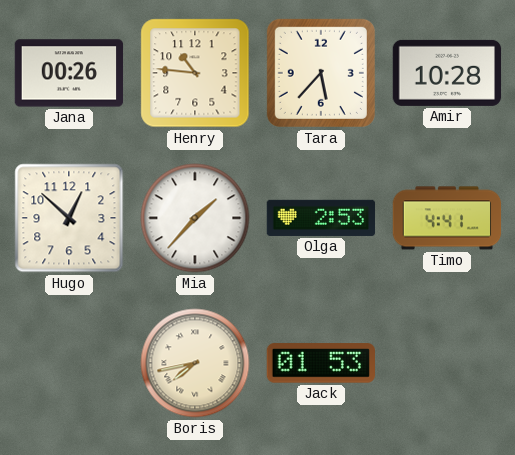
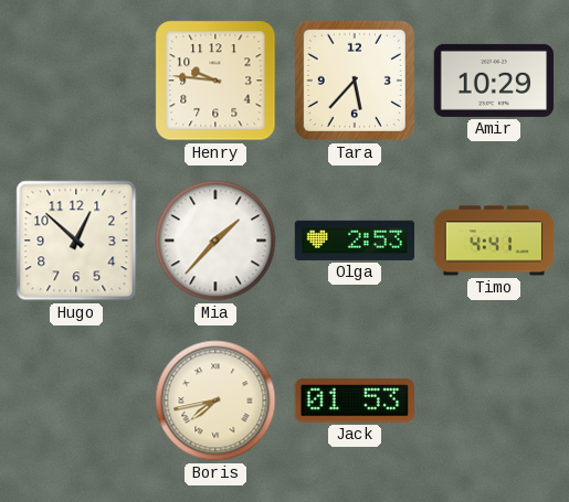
Jana: 00:26 -> none
Henry: 10:46 -> 9:46
Amir: 10:28 -> 10:29
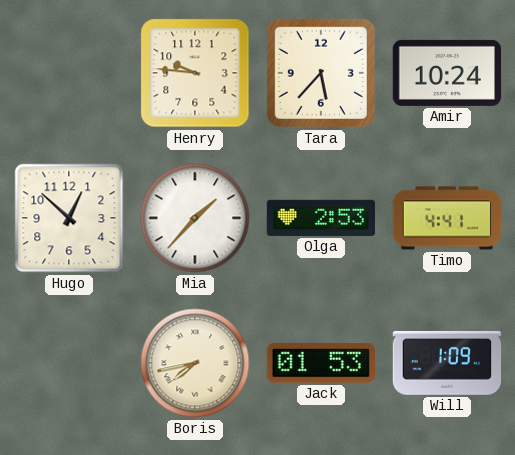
Amir: 10:29 -> 10:24
Will: none -> 1:09
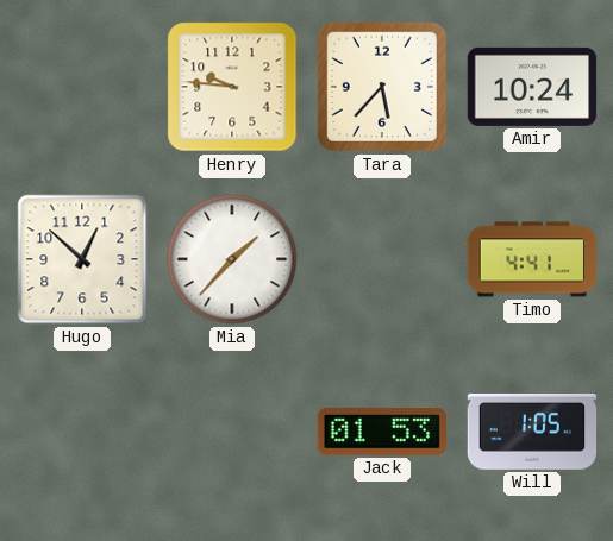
Olga: 2:53 -> none
Boris: 7:43 -> none
Will: 1:09 -> 1:05
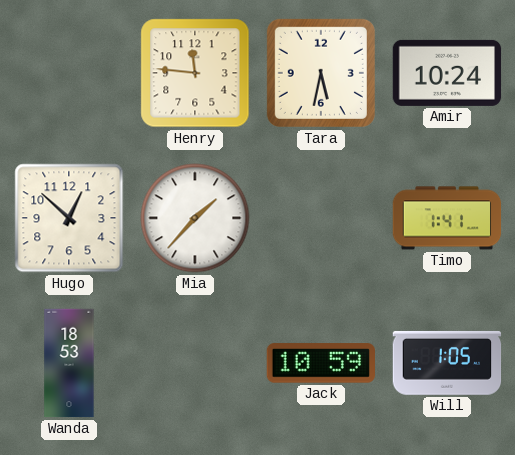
Henry: 9:46 -> 11:46
Tara: 5:37 -> 5:32
Timo: 4:41 -> 1:41
Wanda: none -> 18:53
Jack: 01:53 -> 10:59
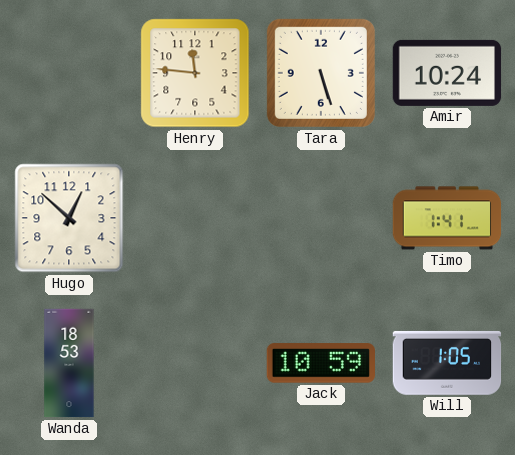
Tara: 5:32 -> 5:27
Mia: 1:37 -> none
